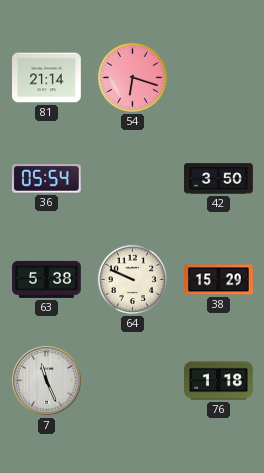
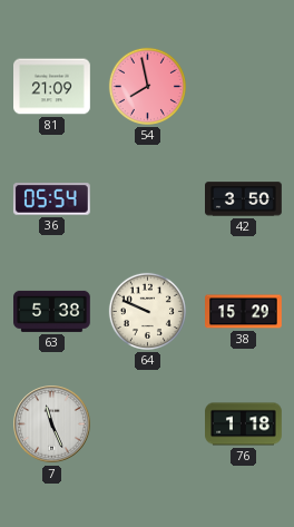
81: 21:14 -> 21:09
54: 6:18 -> 7:58
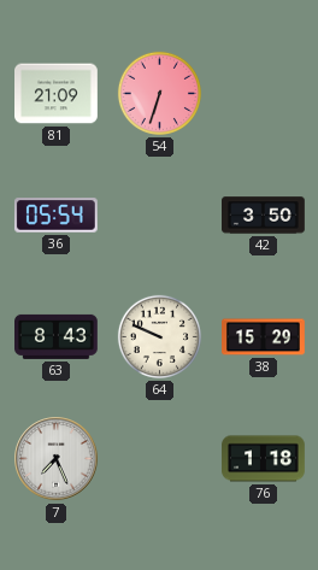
54: 7:58 -> 6:33
63: 5:38 -> 8:43
7: 11:26 -> 7:26
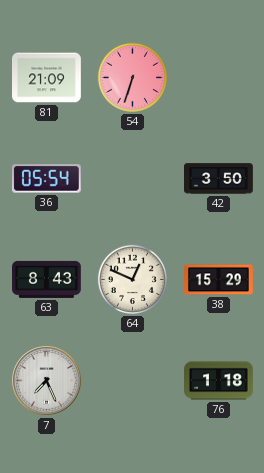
64: 9:49 -> 12:49
